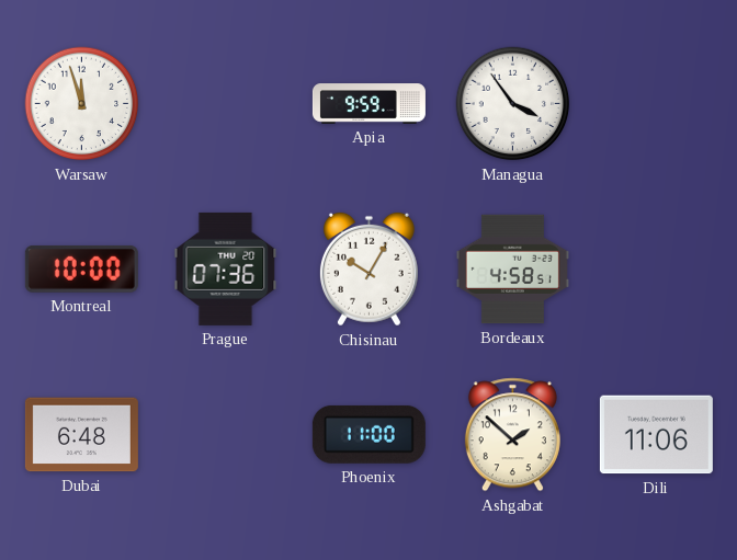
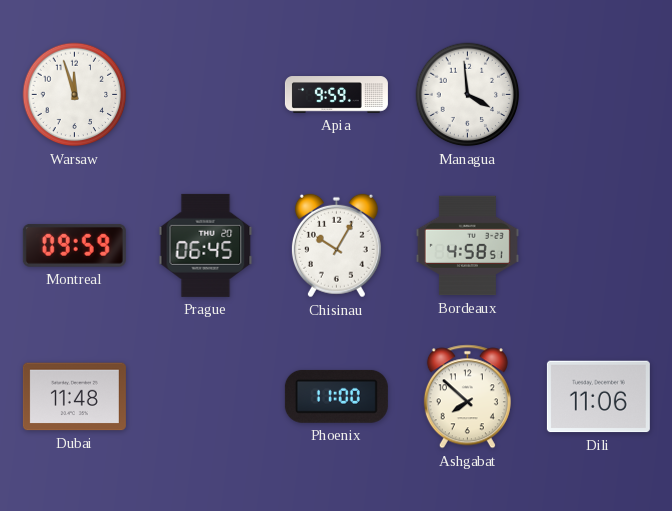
Managua: 3:54 -> 3:59
Montreal: 10:00 -> 09:59
Prague: 07:36 -> 06:45
Dubai: 6:48 -> 11:48
Ashgabat: 1:52 -> 7:52
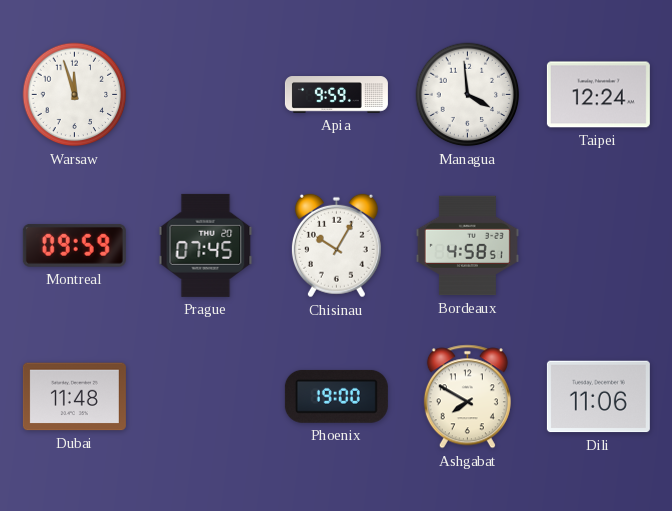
Taipei: none -> 12:24
Prague: 06:45 -> 07:45
Phoenix: 11:00 -> 19:00
Ashgabat: 7:52 -> 7:50
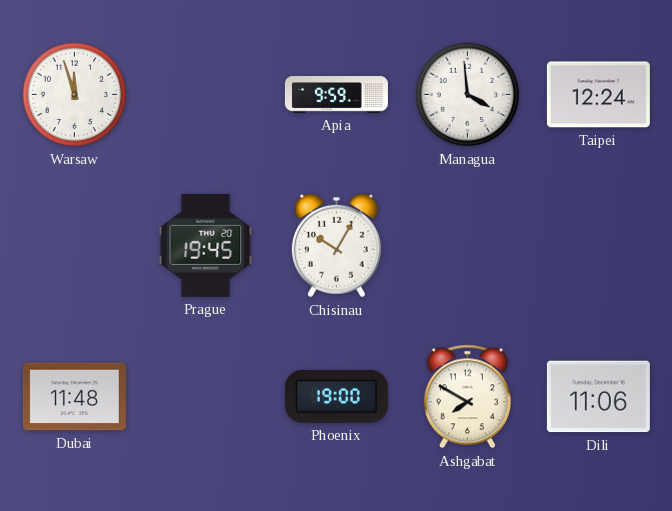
Montreal: 09:59 -> none
Prague: 07:45 -> 19:45
Bordeaux: 4:58 -> none
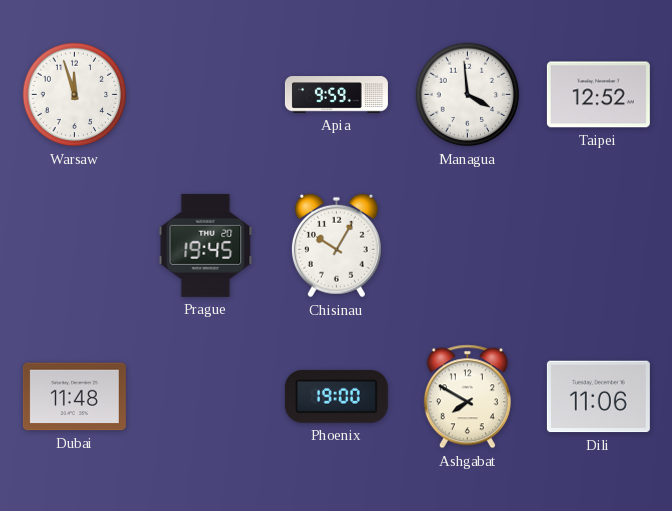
Taipei: 12:24 -> 12:52
